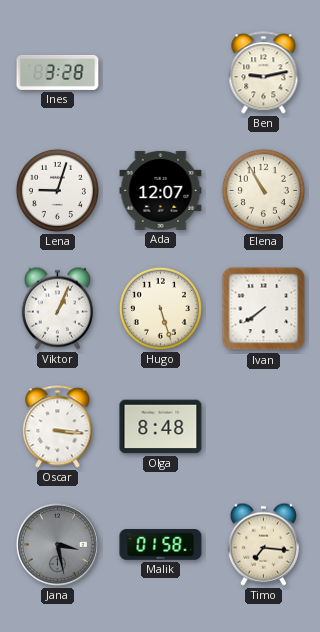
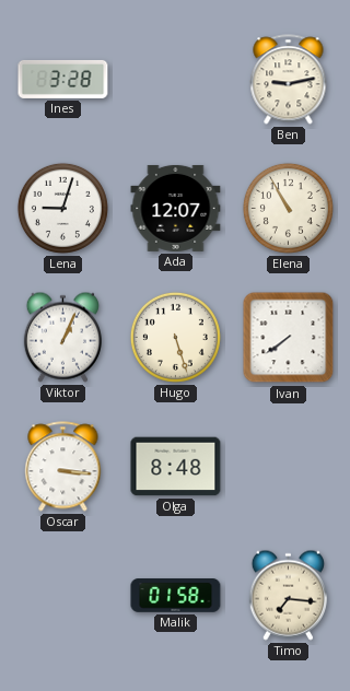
Jana: 3:28 -> none
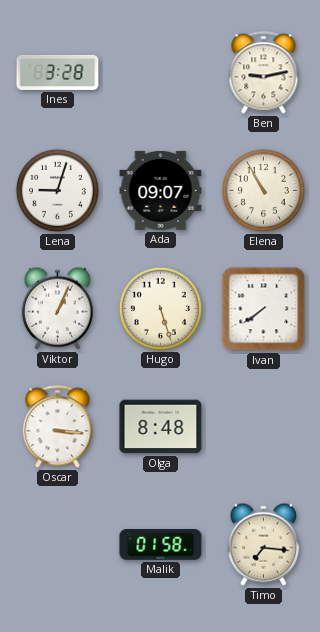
Ada: 12:07 -> 09:07
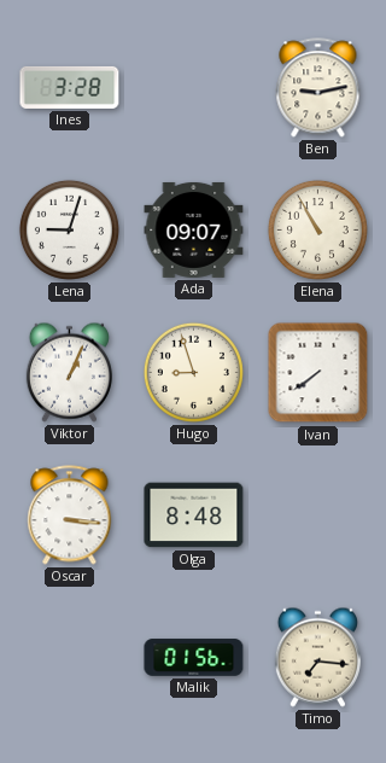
Hugo: 5:27 -> 8:57
Malik: 01:58 -> 01:56
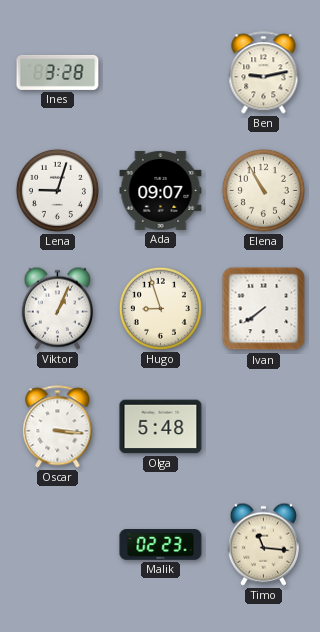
Olga: 8:48 -> 5:48
Malik: 01:56 -> 02:23
Timo: 7:16 -> 11:16
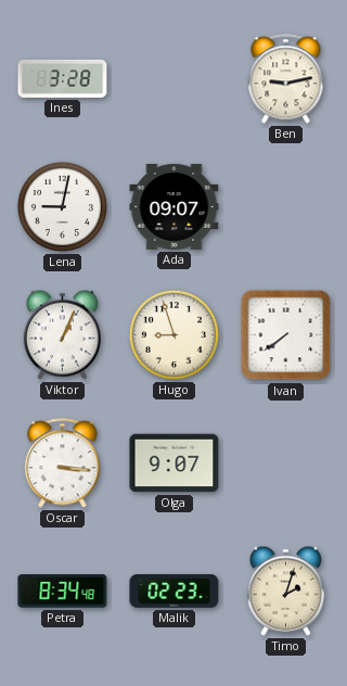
Lena: 9:03 -> 9:02
Elena: 10:55 -> none
Olga: 5:48 -> 9:07
Petra: none -> 8:34
Timo: 11:16 -> 2:03
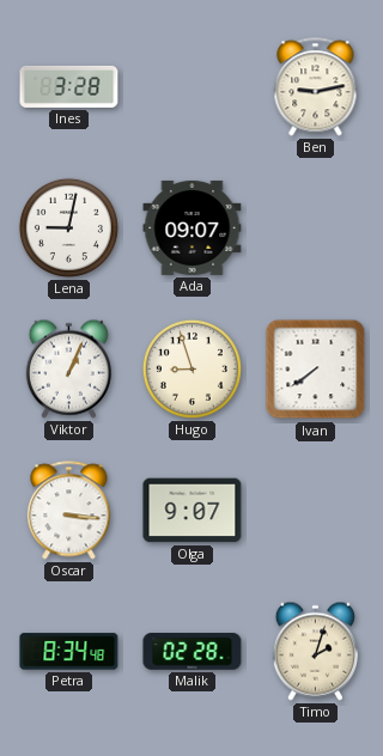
Malik: 02:23 -> 02:28
